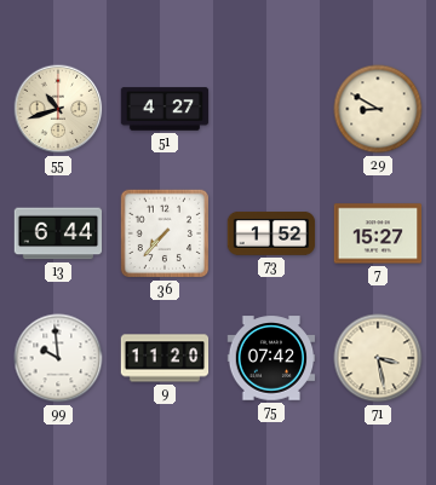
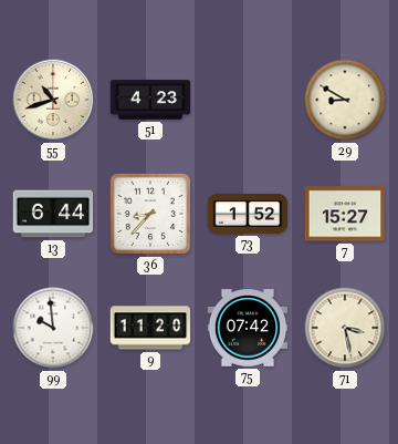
51: 4:27 -> 4:23
36: 7:37 -> 8:37
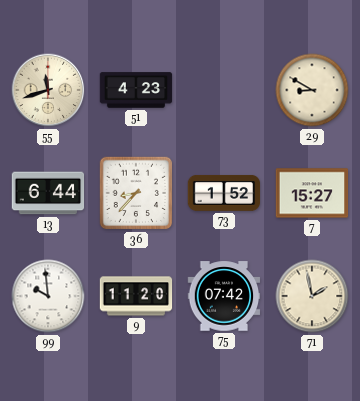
55: 10:42 -> 11:42
71: 3:28 -> 1:58
